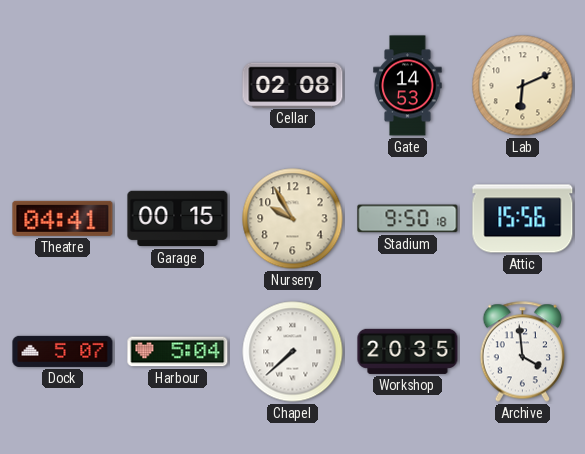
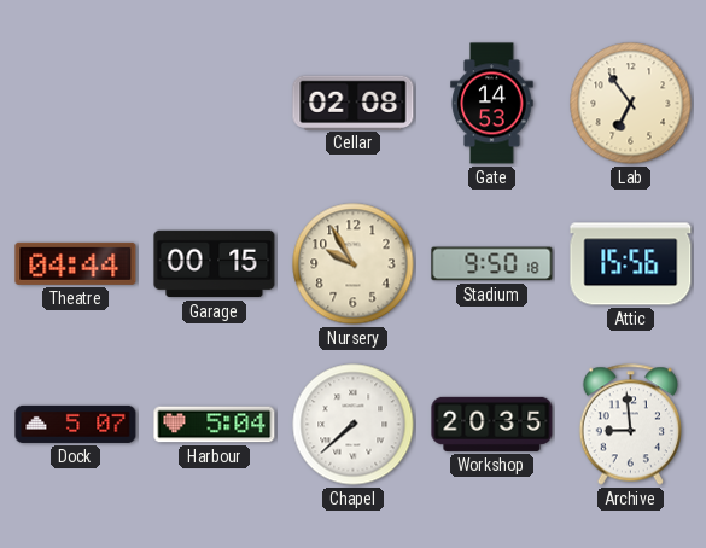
Lab: 6:11 -> 6:54
Theatre: 04:41 -> 04:44
Archive: 3:59 -> 8:59
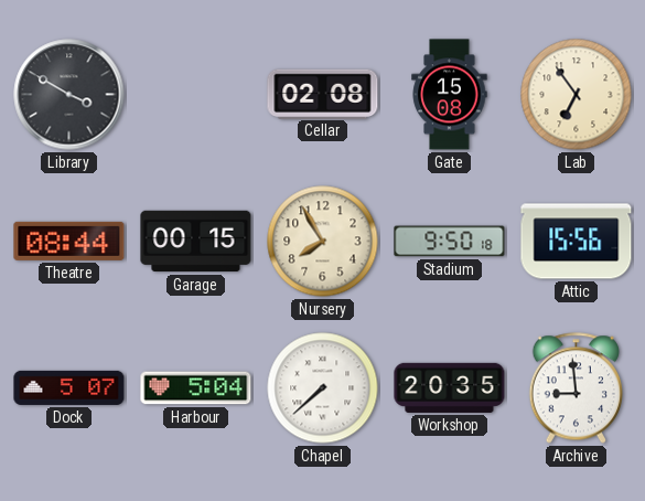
Library: none -> 3:50
Gate: 14:53 -> 15:08
Theatre: 04:44 -> 08:44
Nursery: 9:55 -> 7:55
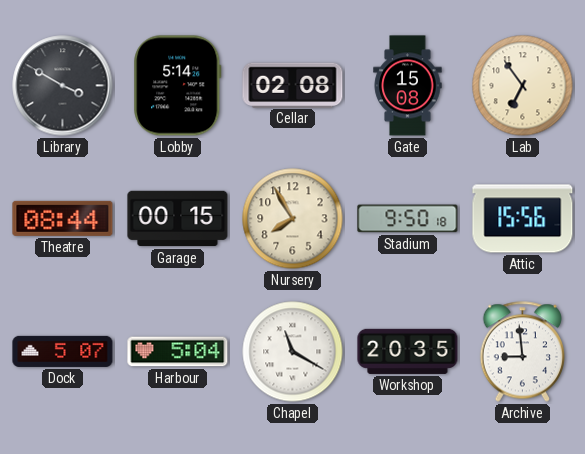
Lobby: none -> 5:14
Chapel: 7:38 -> 11:20
